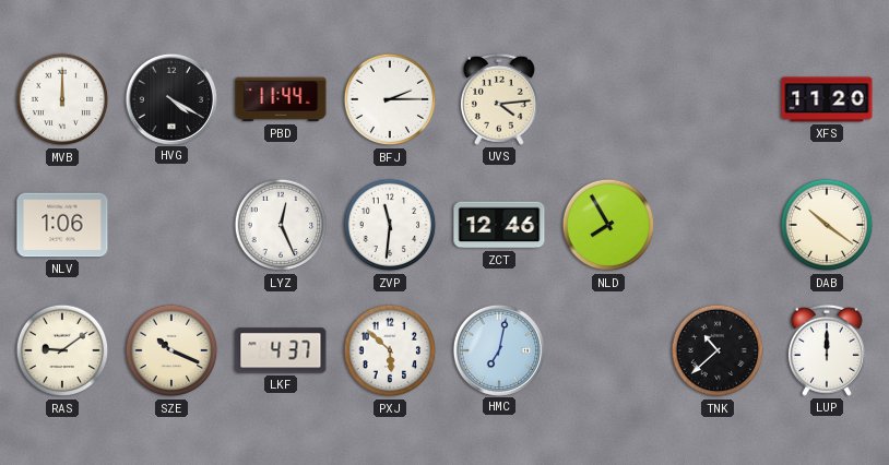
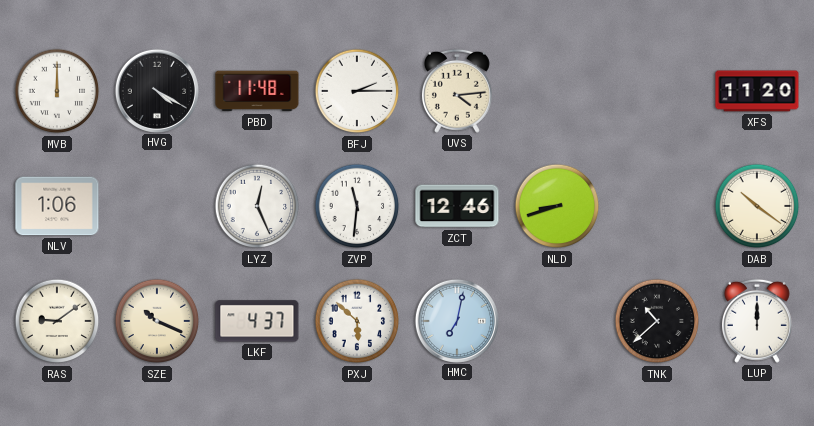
PBD: 11:44 -> 11:48
NLD: 7:55 -> 8:42
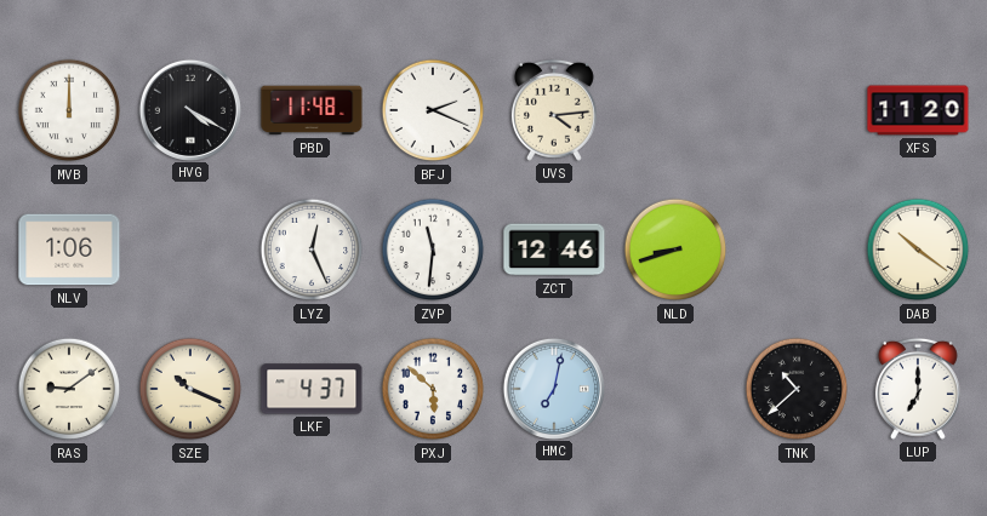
BFJ: 2:15 -> 2:19
LUP: 12:00 -> 7:00
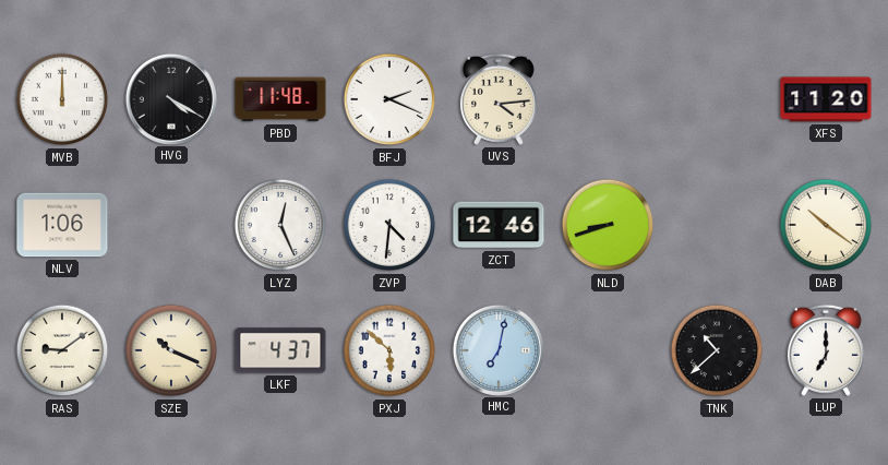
ZVP: 11:31 -> 4:31
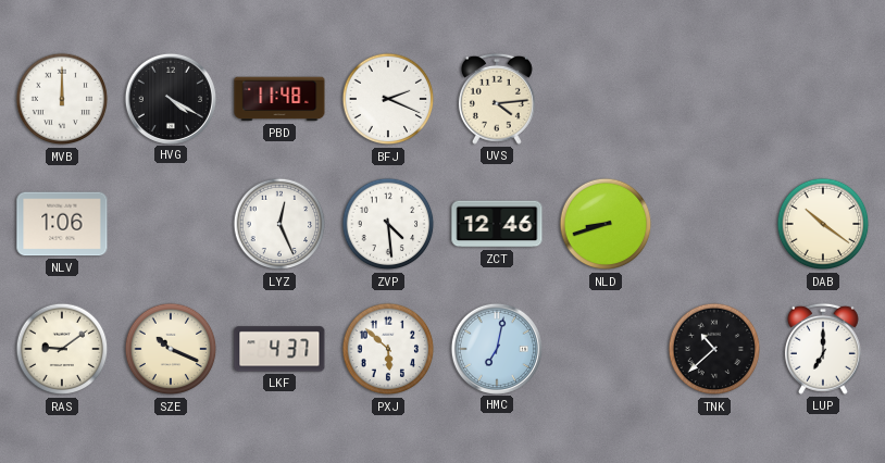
XFS: 11:20 -> none
ZVP: 4:31 -> 4:29
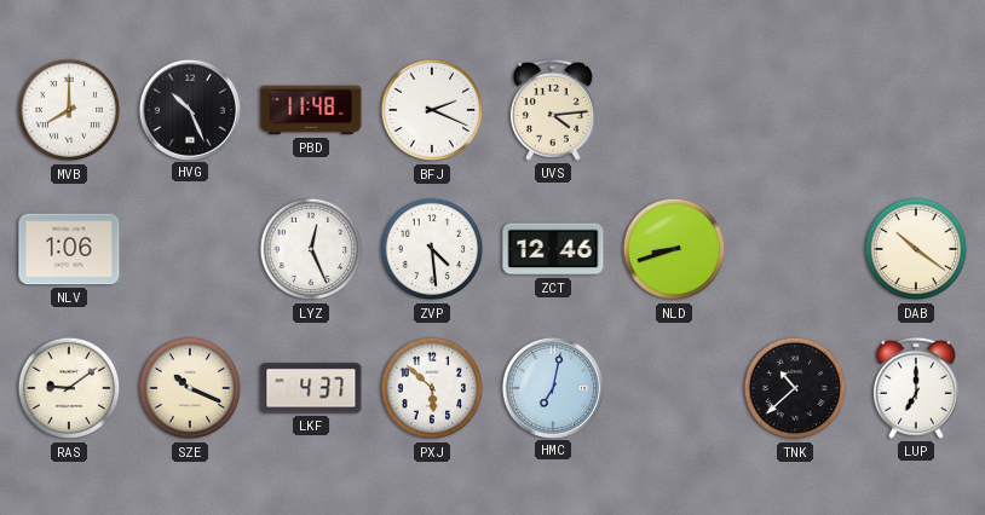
MVB: 12:00 -> 8:00
HVG: 4:20 -> 10:26
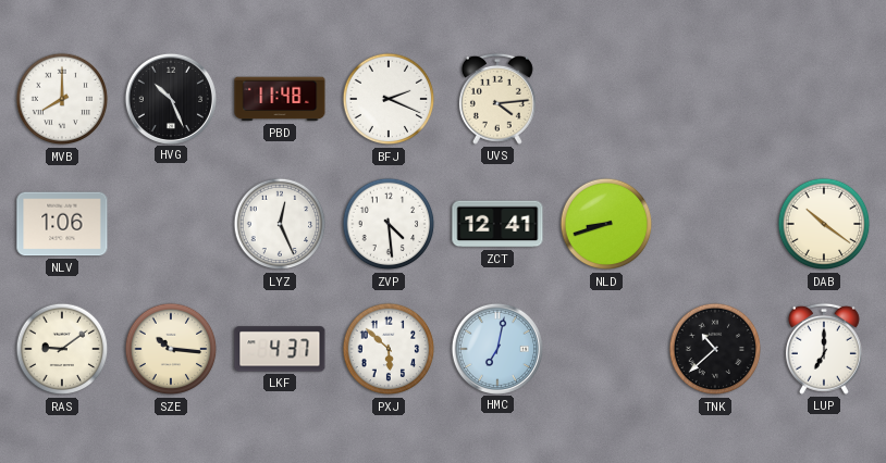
ZCT: 12:46 -> 12:41
SZE: 10:19 -> 10:16
